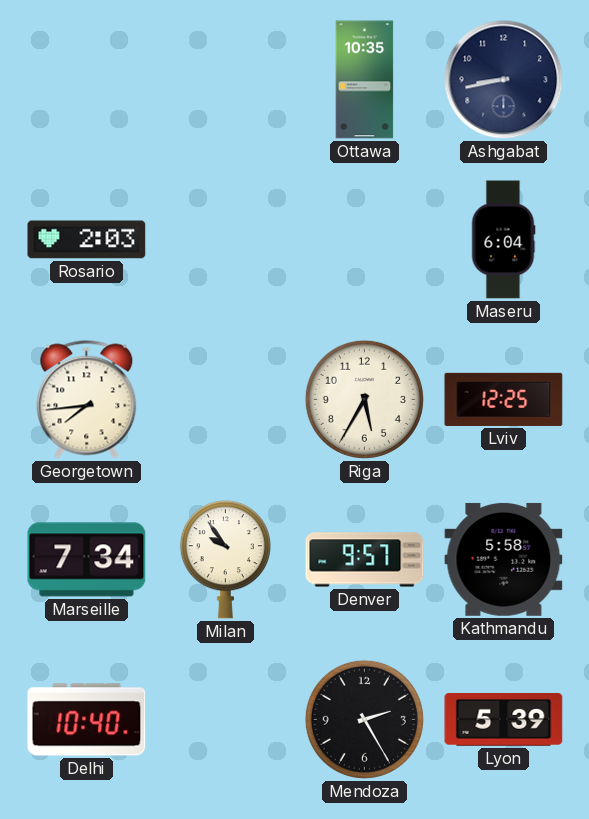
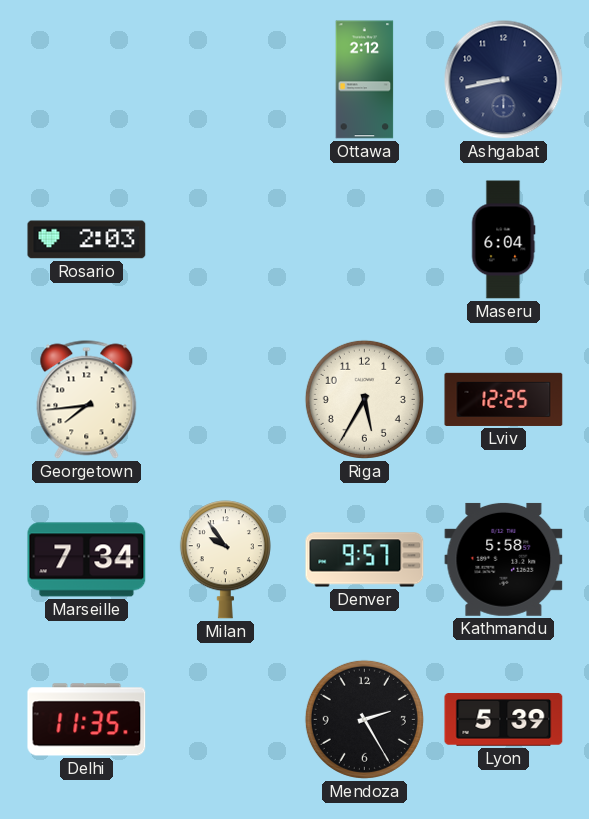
Ottawa: 10:35 -> 2:12
Delhi: 10:40 -> 11:35
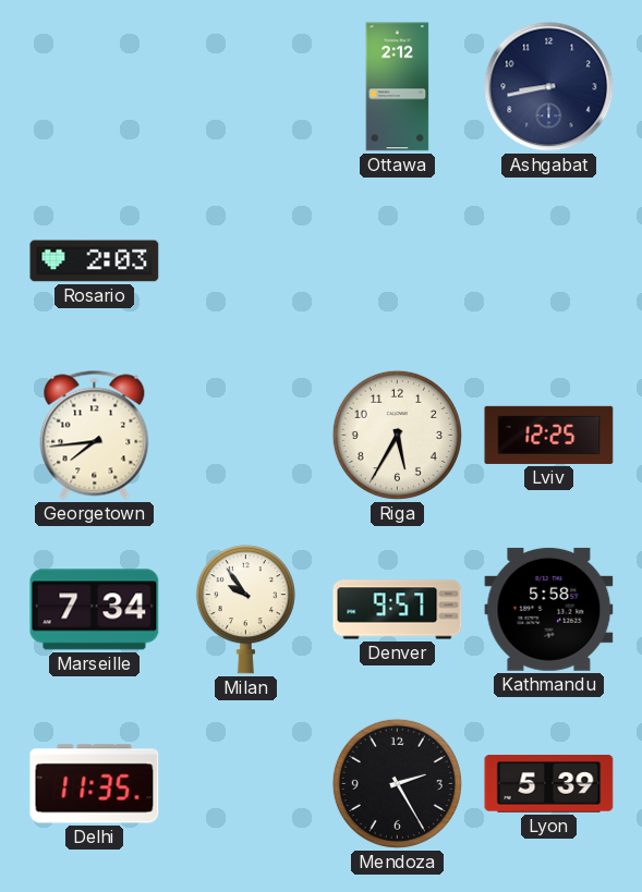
Maseru: 6:04 -> none
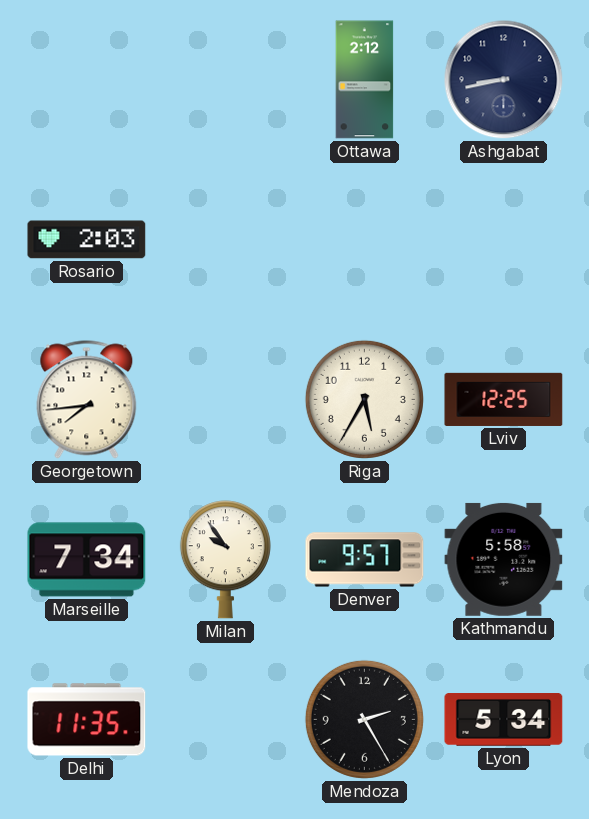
Lyon: 5:39 -> 5:34
